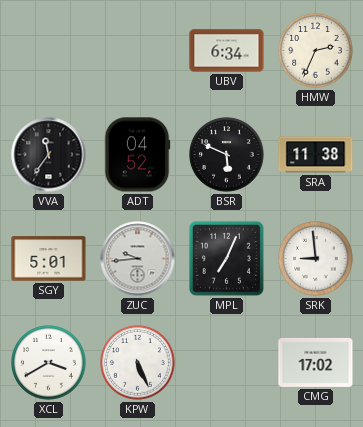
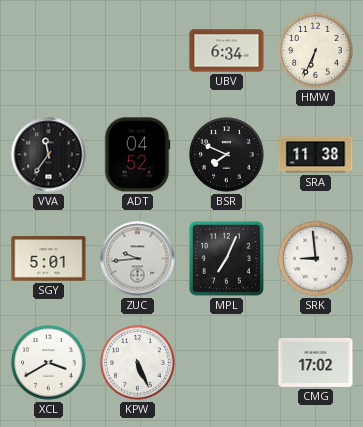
HMW: 2:34 -> 6:34
BSR: 5:49 -> 7:49
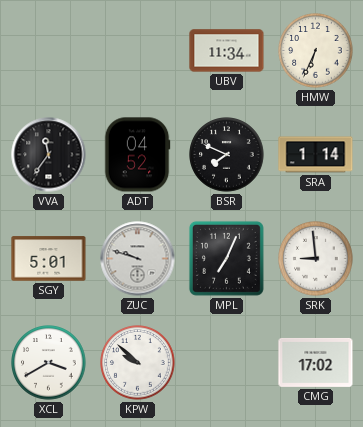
UBV: 6:34 -> 11:34
SRA: 11:38 -> 1:14
ZUC: 9:44 -> 9:48
KPW: 5:26 -> 9:52
